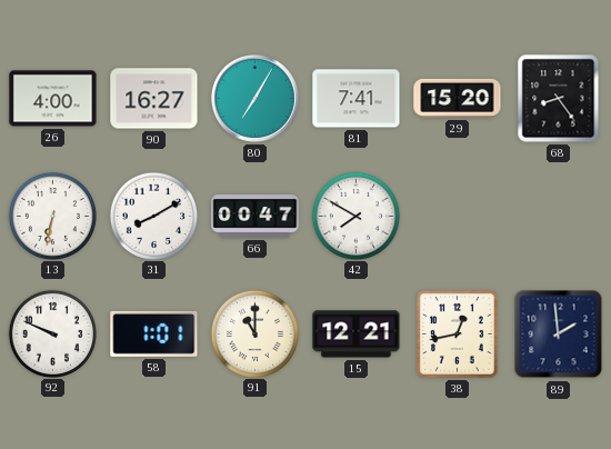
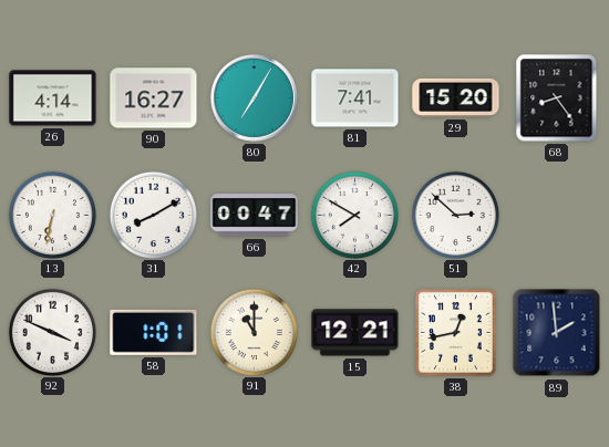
26: 4:00 -> 4:14
51: none -> 2:52
92: 9:49 -> 3:49
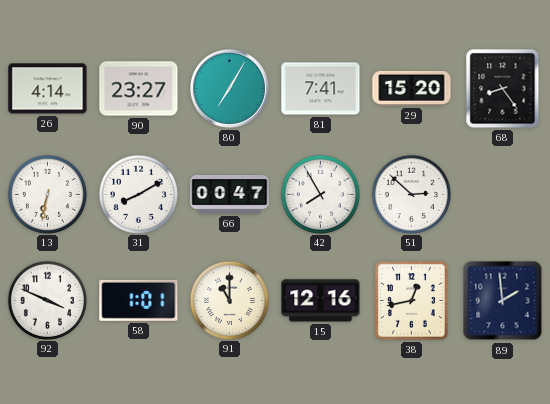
90: 16:27 -> 23:27
42: 7:50 -> 7:55
15: 12:21 -> 12:16
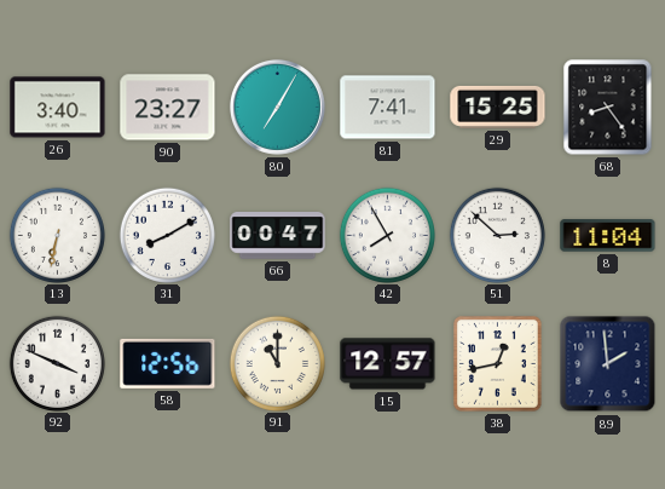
26: 4:14 -> 3:40
29: 15:20 -> 15:25
8: none -> 11:04
58: 1:01 -> 12:56
15: 12:16 -> 12:57
